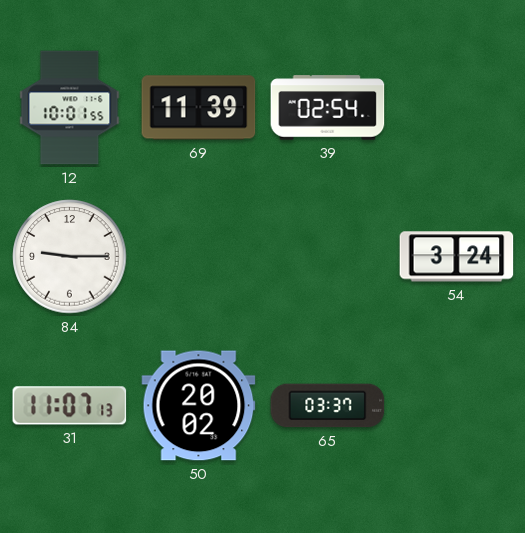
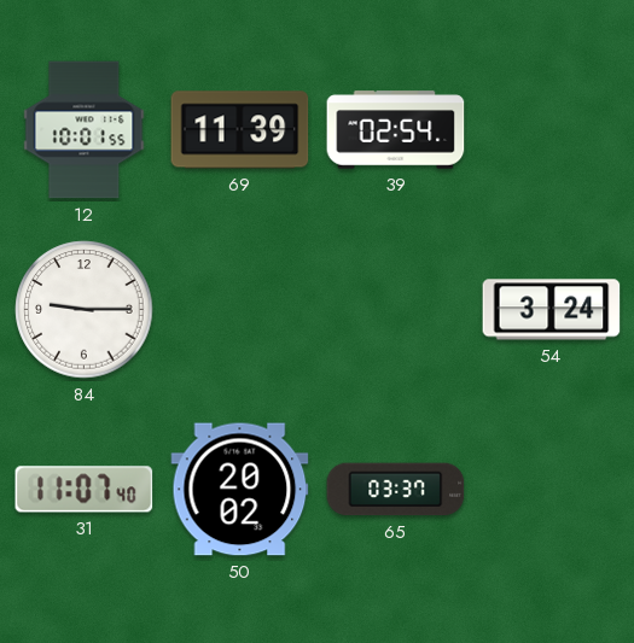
31: 11:07:13 -> 11:07:40
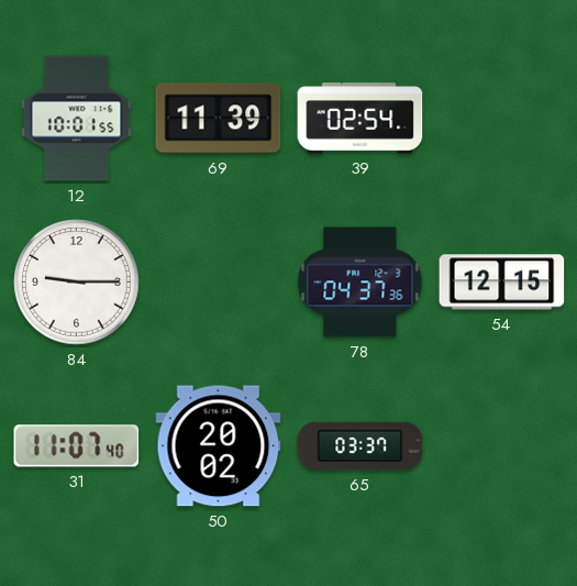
78: none -> 04:37
54: 3:24 -> 12:15
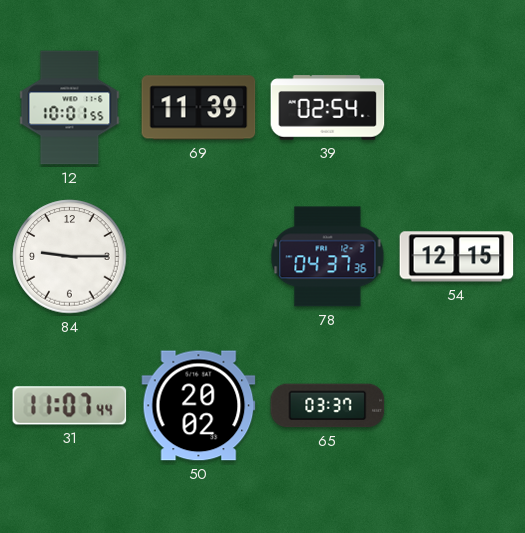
31: 11:07:40 -> 11:07:44
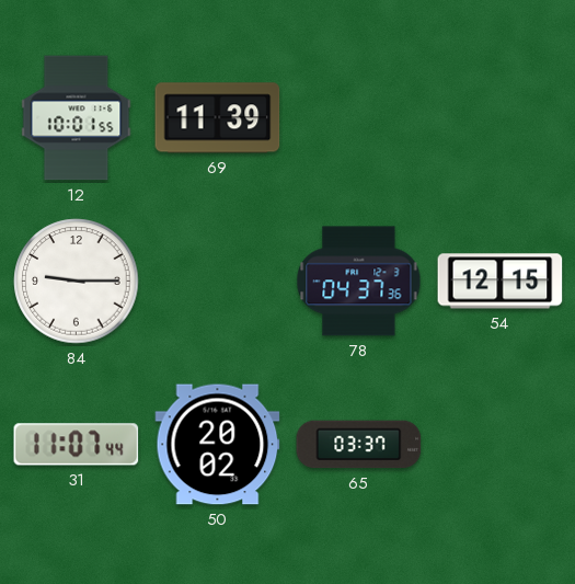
39: 02:54 -> none
